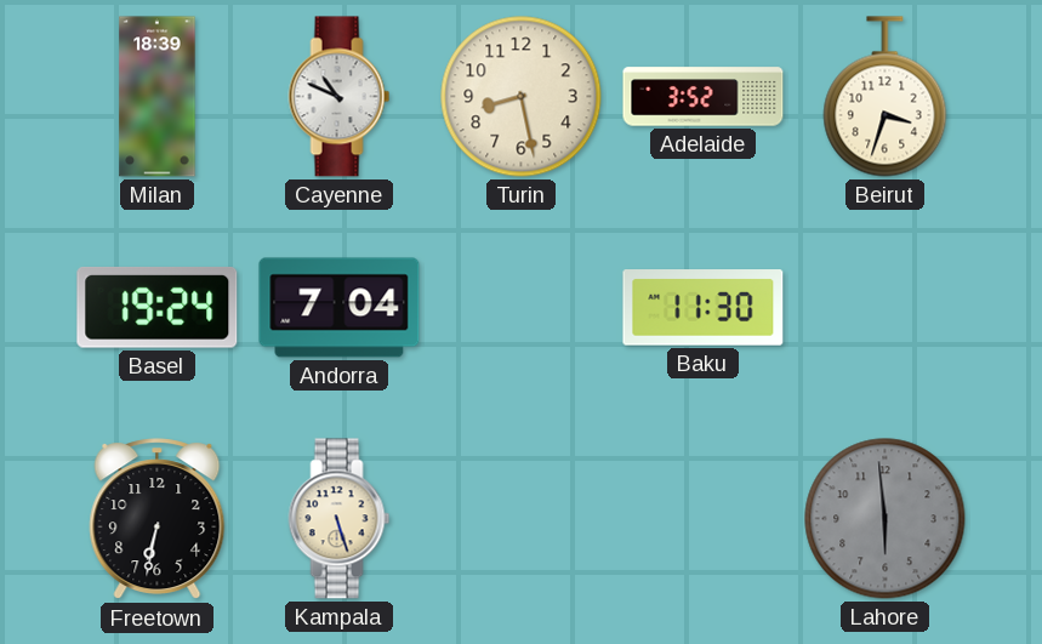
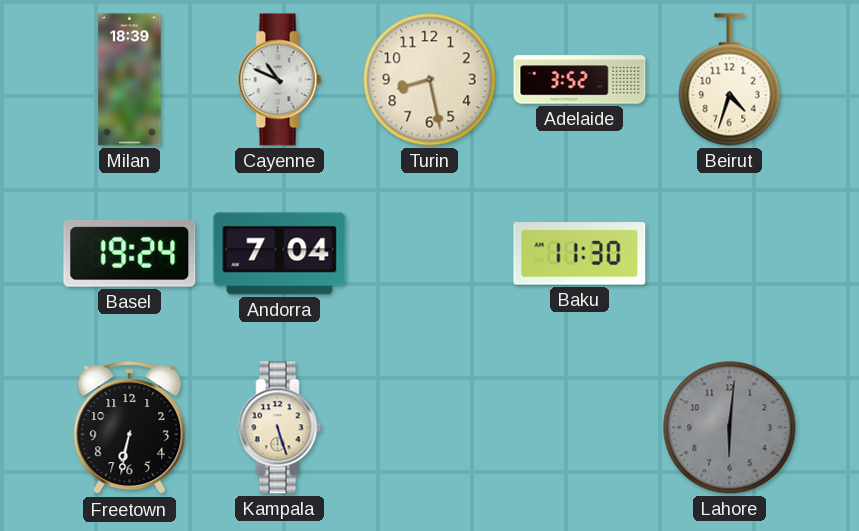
Beirut: 3:33 -> 4:33
Lahore: 5:59 -> 6:01
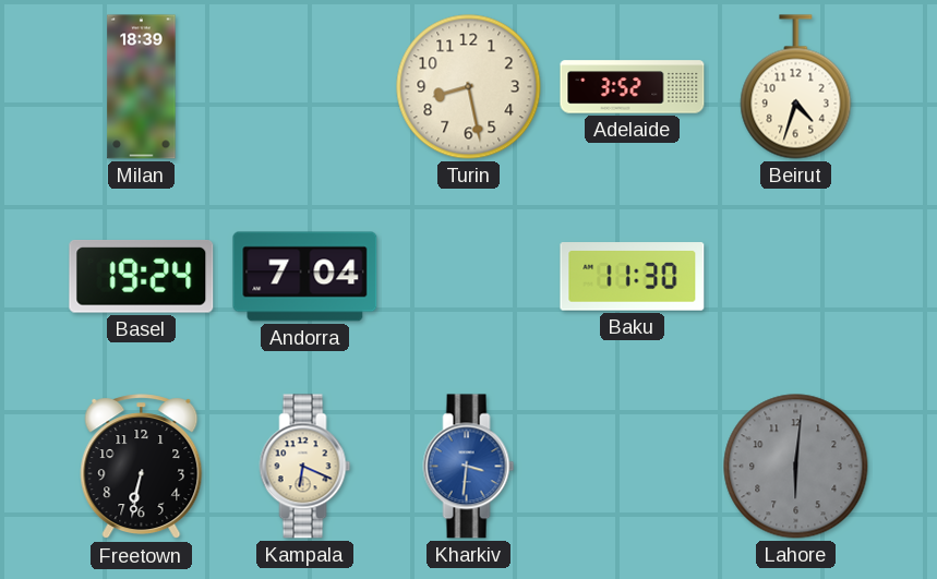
Cayenne: 10:49 -> none
Kampala: 5:27 -> 6:19
Kharkiv: none -> 3:31
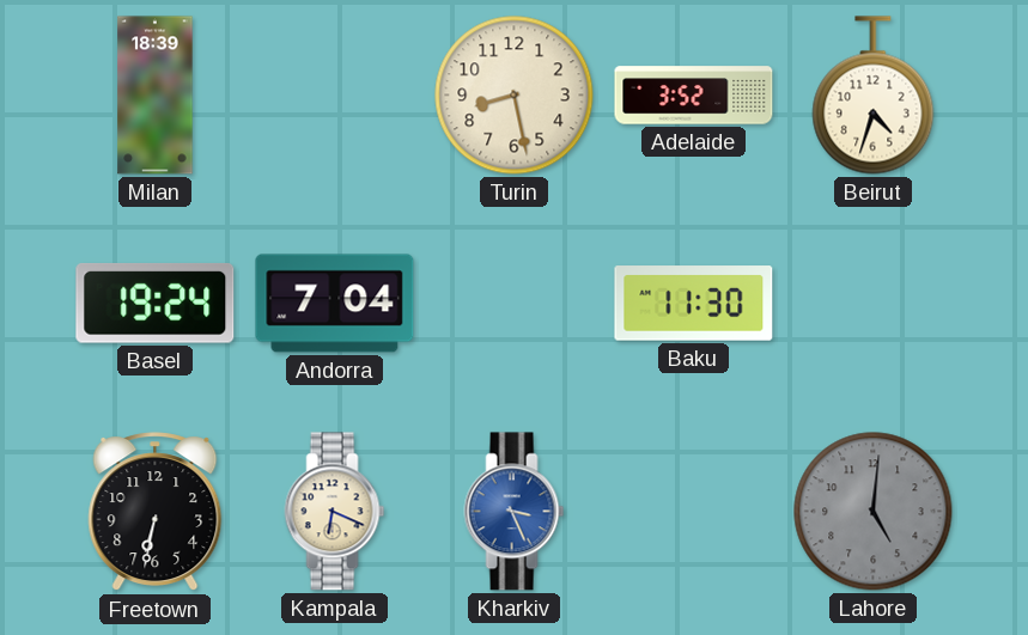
Kharkiv: 3:31 -> 3:26
Lahore: 6:01 -> 5:01
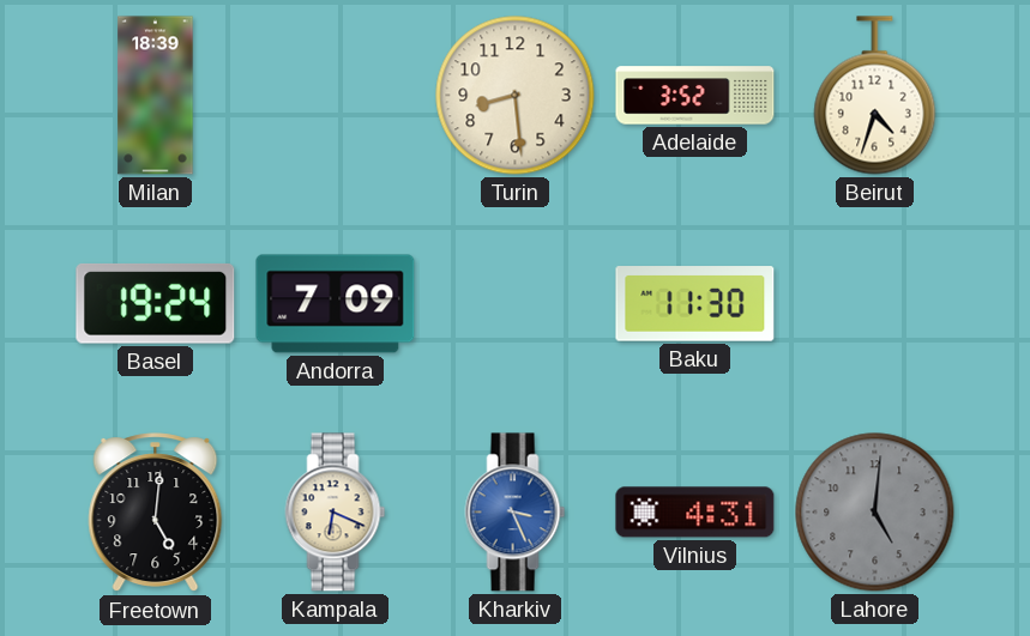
Turin: 8:28 -> 8:29
Andorra: 7:04 -> 7:09
Freetown: 6:32 -> 5:01
Vilnius: none -> 4:31
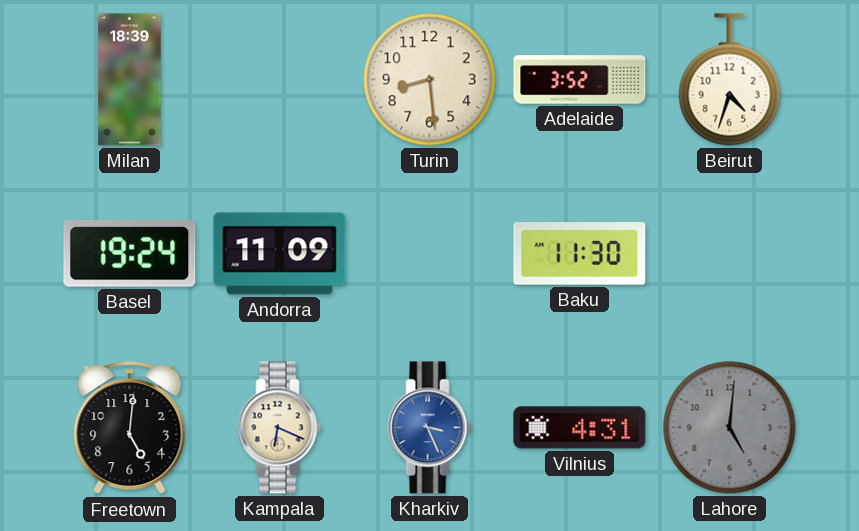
Andorra: 7:09 -> 11:09
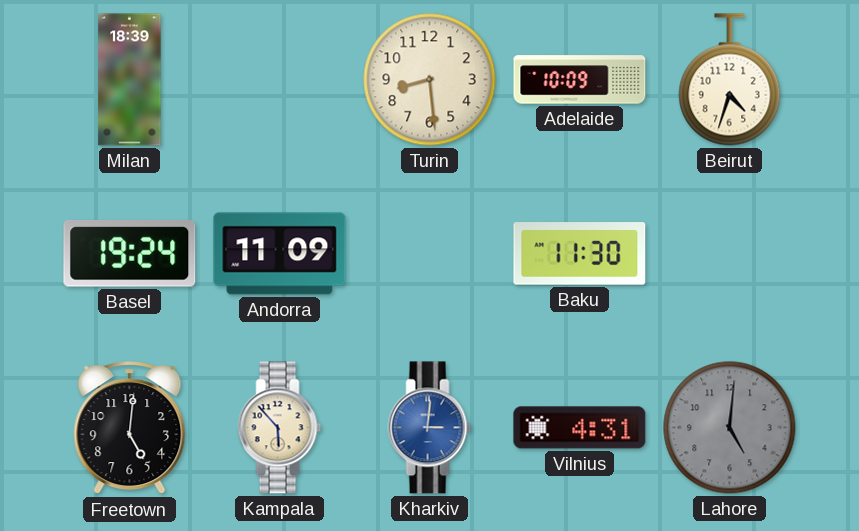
Adelaide: 3:52 -> 10:09
Kampala: 6:19 -> 5:53
Kharkiv: 3:26 -> 3:01
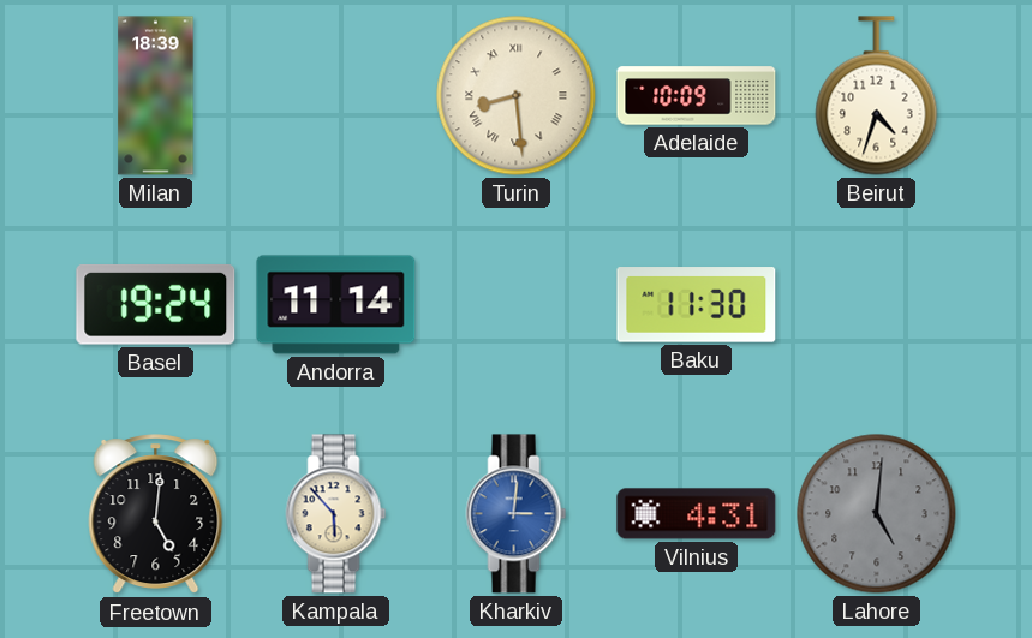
Turin numerals: Arabic -> Roman
Andorra: 11:09 -> 11:14
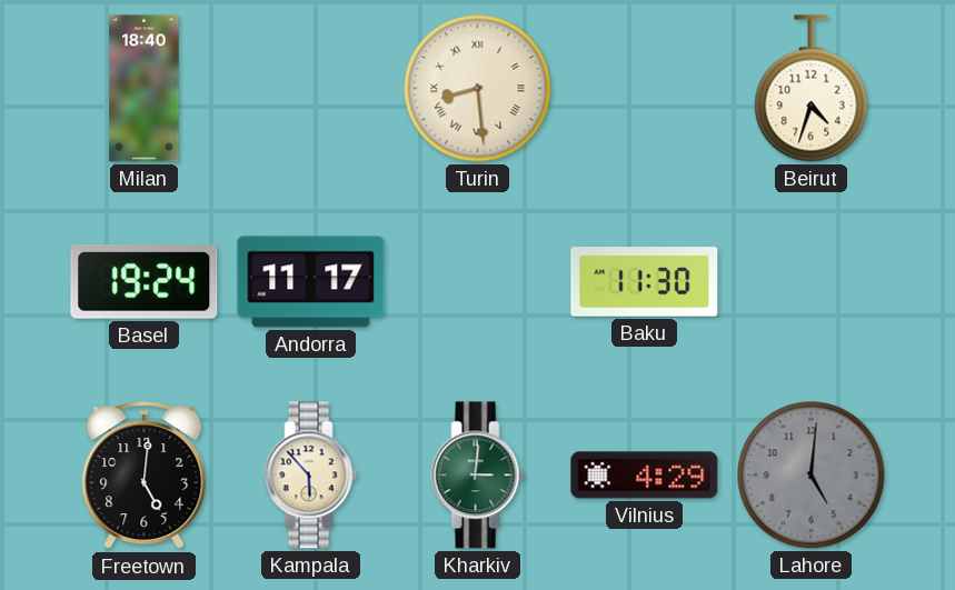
Milan: 18:39 -> 18:40
Adelaide: 10:09 -> none
Andorra: 11:14 -> 11:17
Kharkiv dial: blue -> green
Vilnius: 4:31 -> 4:29
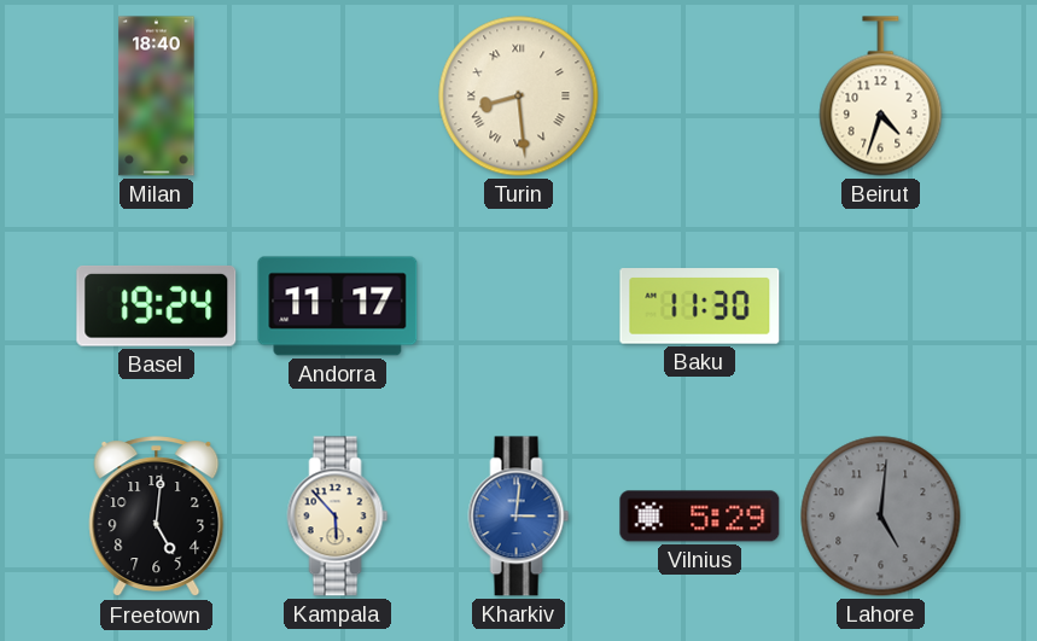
Kharkiv dial: green -> blue
Vilnius: 4:29 -> 5:29
